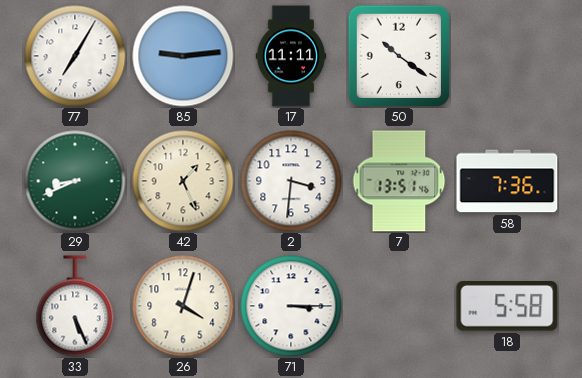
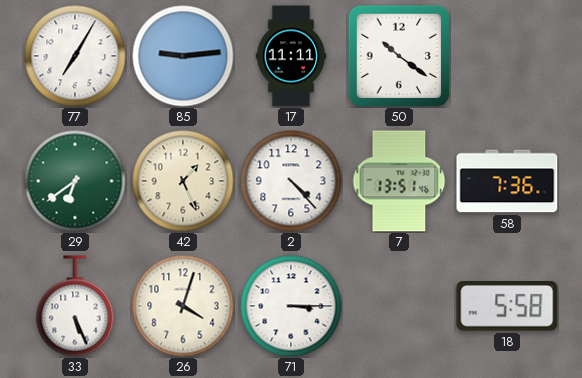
29: 8:41 -> 6:39
2: 3:31 -> 4:23
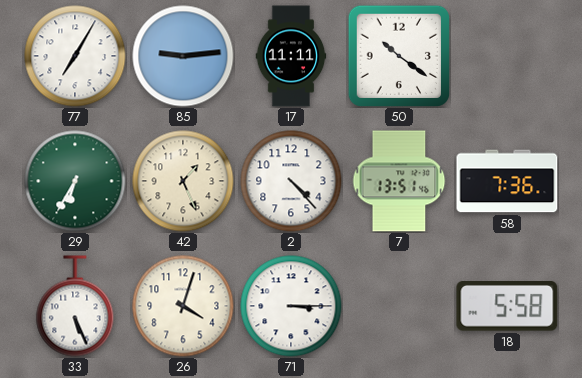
29: 6:39 -> 6:35
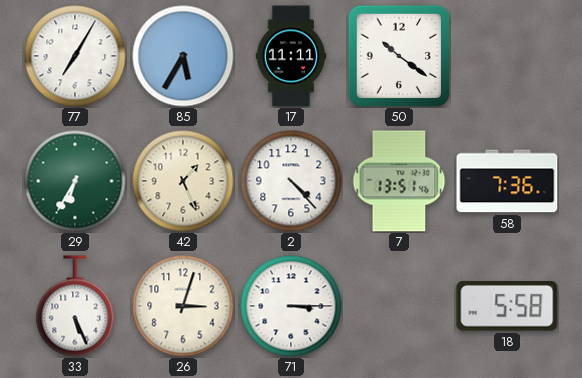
85: 9:14 -> 5:35
26: 4:03 -> 3:03
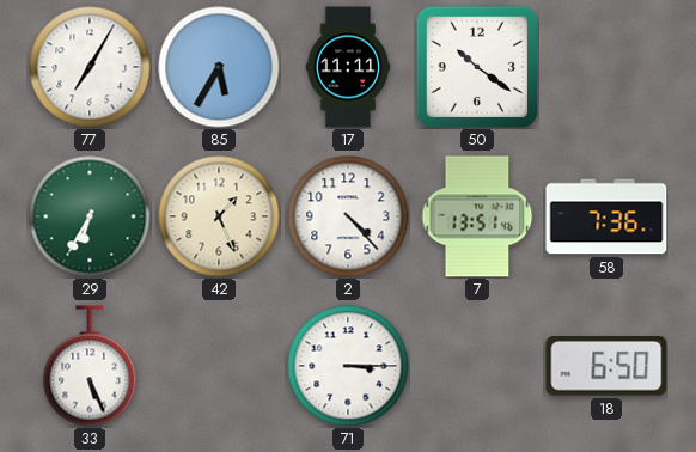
26: 3:03 -> none
18: 5:58 -> 6:50
